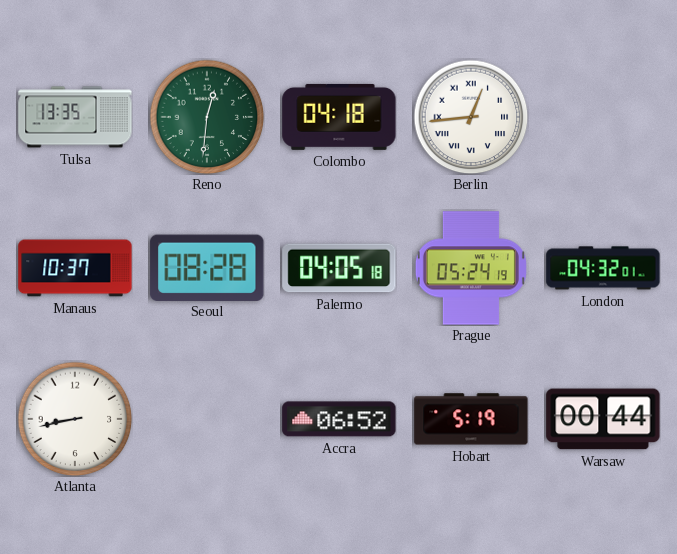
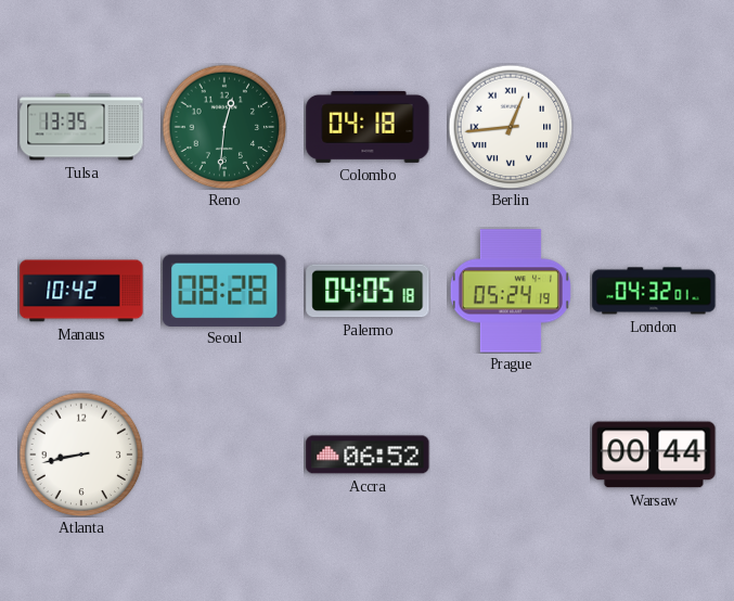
Manaus: 10:37 -> 10:42
Hobart: 5:19 -> none
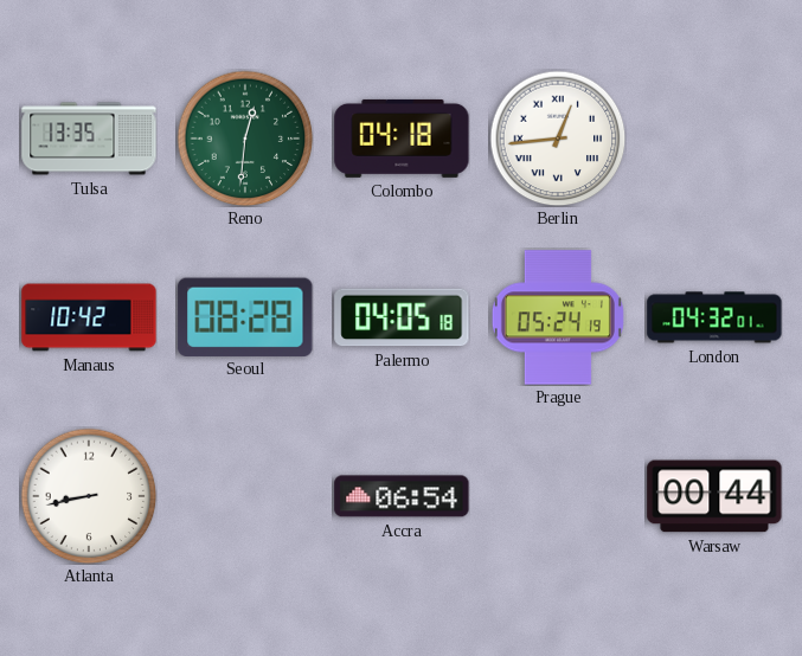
Accra: 06:52 -> 06:54
